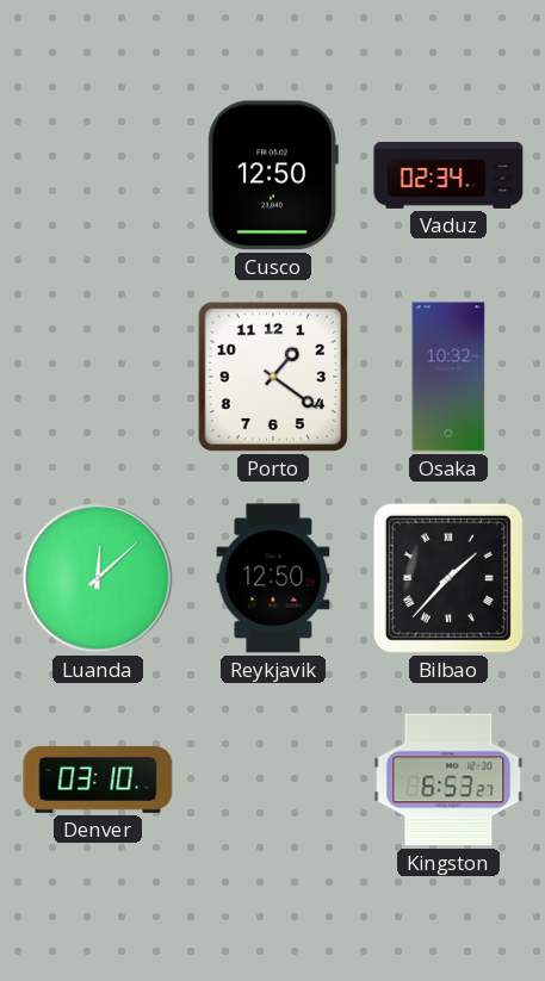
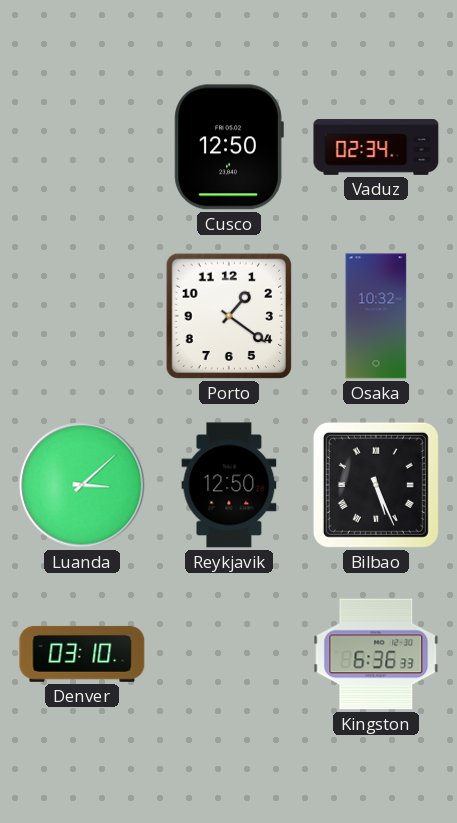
Luanda: 12:08 -> 3:08
Bilbao: 1:37 -> 5:26
Kingston: 6:53 -> 6:36
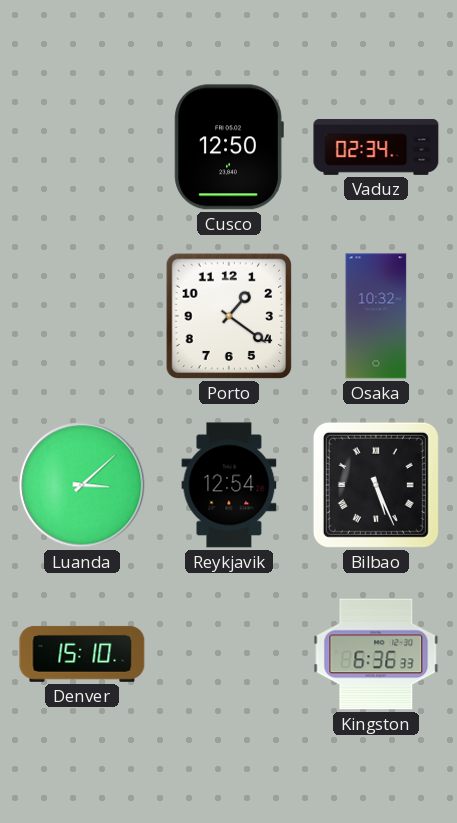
Reykjavik: 12:50 -> 12:54
Denver: 03:10 -> 15:10
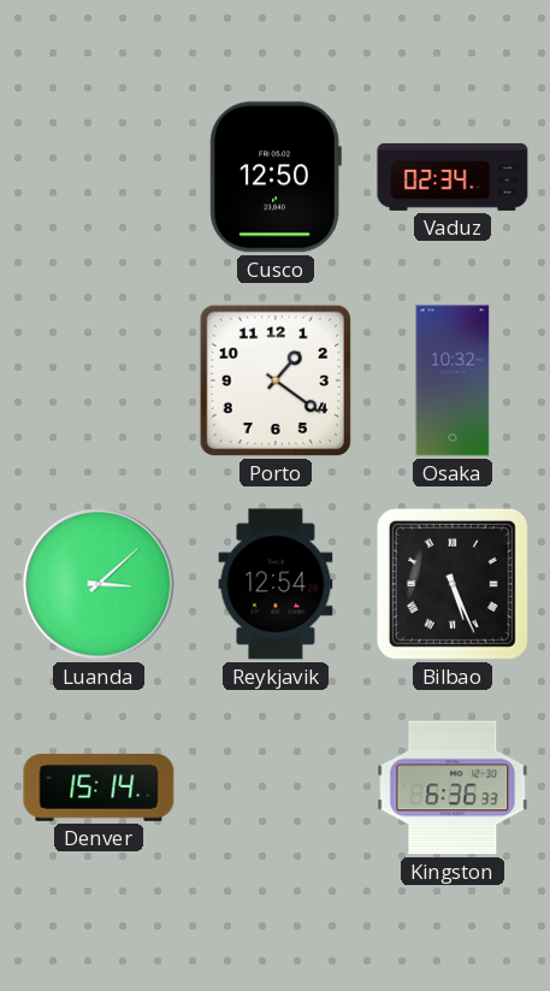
Denver: 15:10 -> 15:14
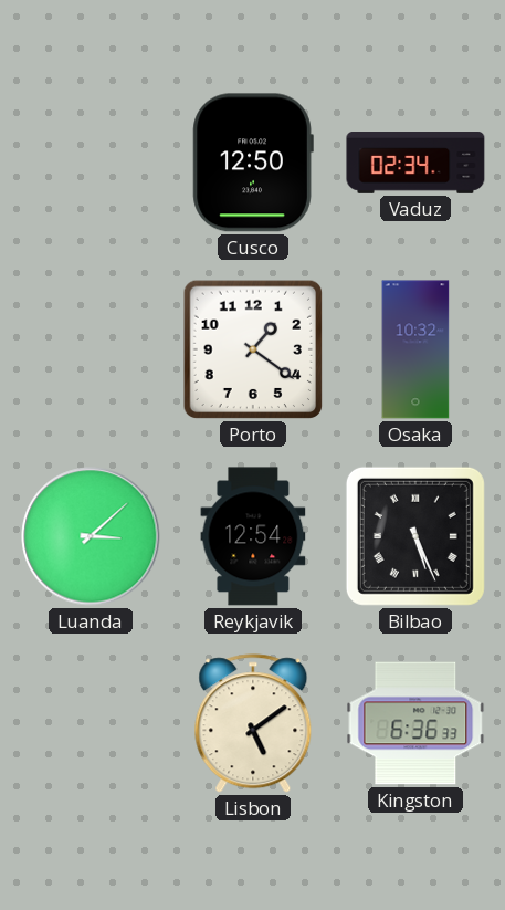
Denver: 15:14 -> none
Lisbon: none -> 5:09
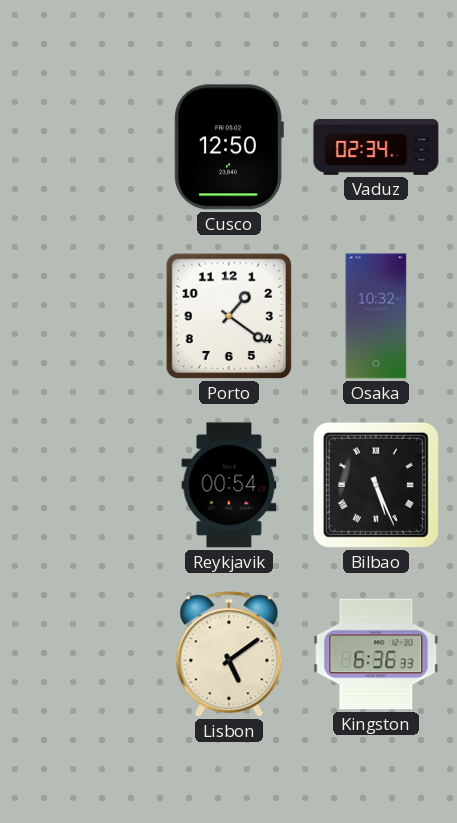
Luanda: 3:08 -> none
Reykjavik: 12:54 -> 00:54
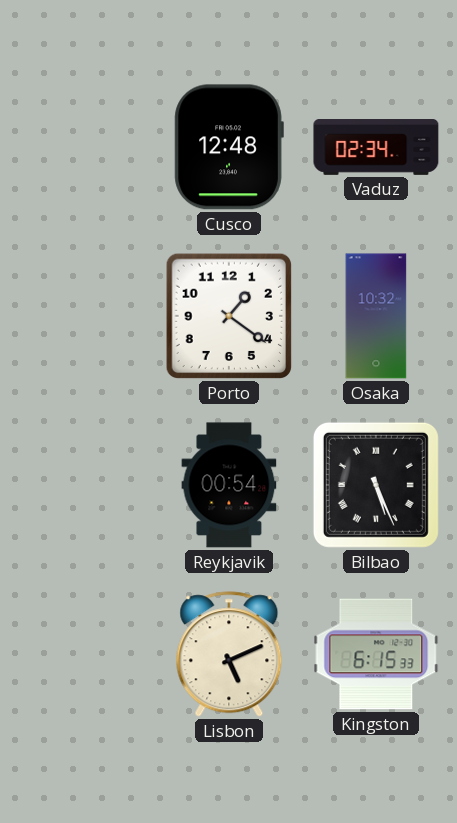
Cusco: 12:50 -> 12:48
Lisbon: 5:09 -> 5:11
Kingston: 6:36 -> 6:15
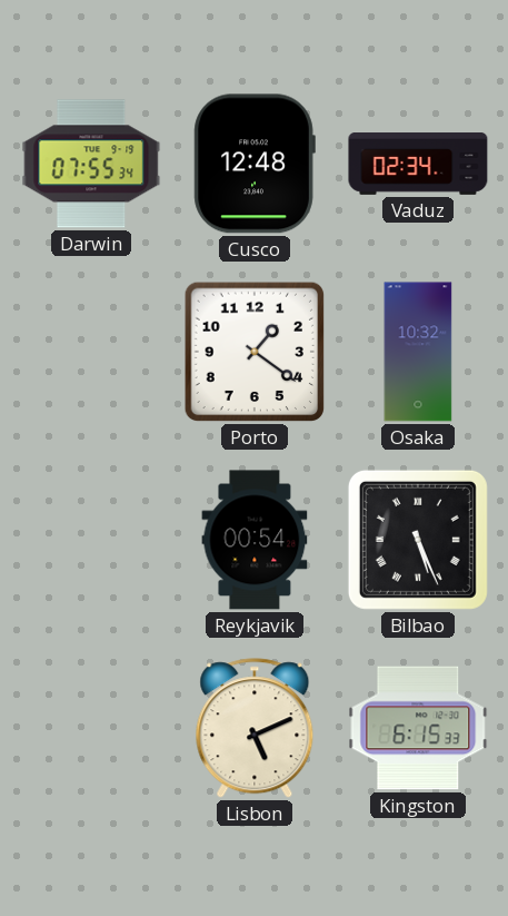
Darwin: none -> 07:55
